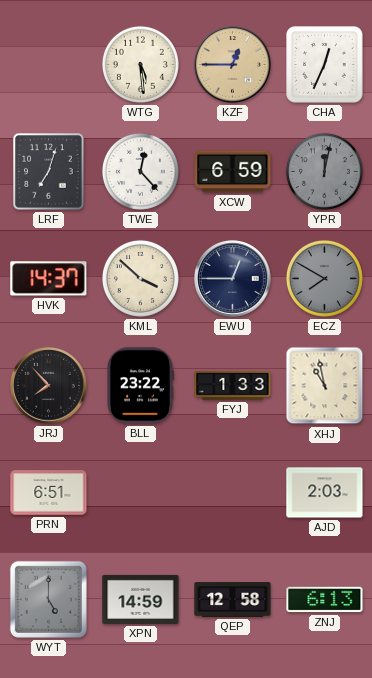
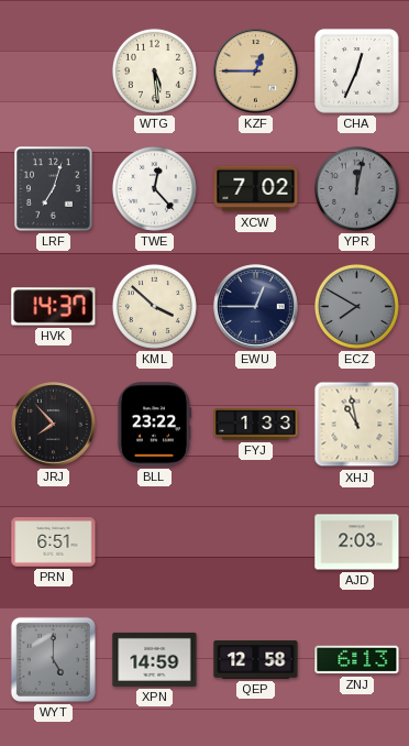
XCW: 6:59 -> 7:02
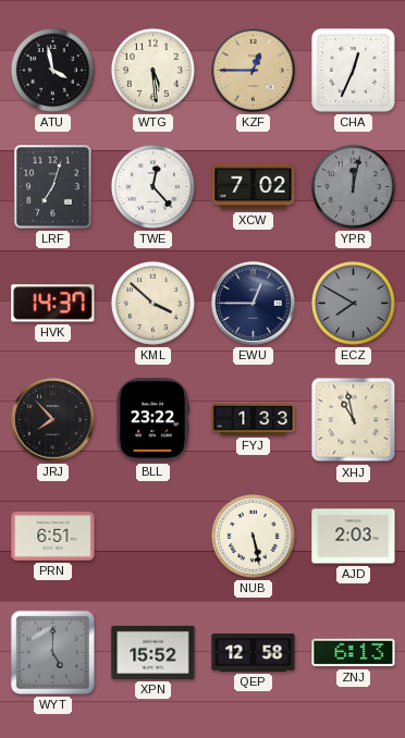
ATU: none -> 3:58
NUB: none -> 5:28
XPN: 14:59 -> 15:52
